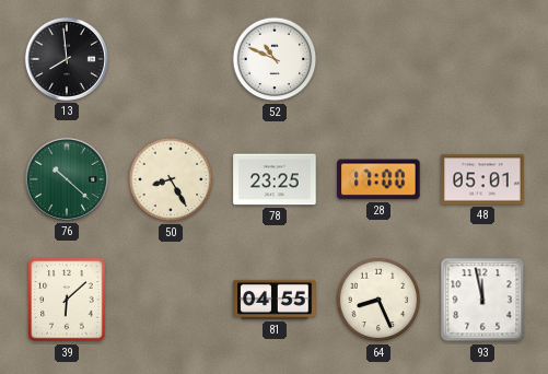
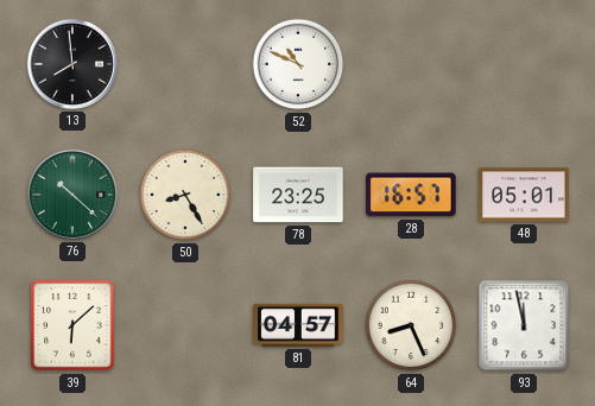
28: 17:00 -> 16:57
81: 04:55 -> 04:57
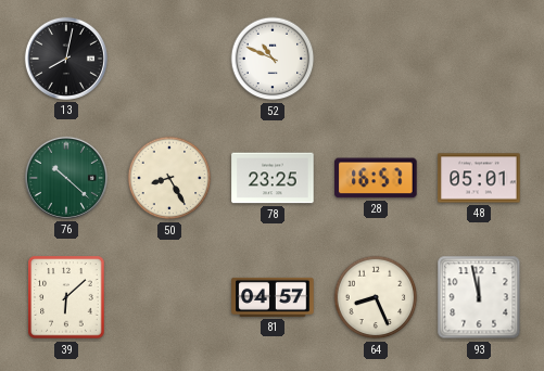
13: 7:59 -> 8:02
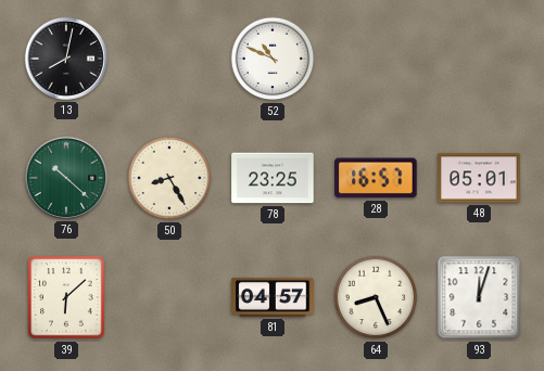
93: 11:58 -> 12:03
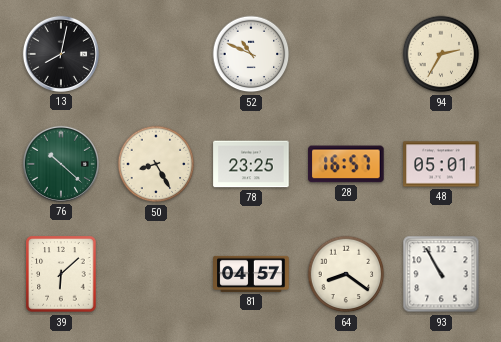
94: none -> 2:35
64: 8:26 -> 8:21
93: 12:03 -> 10:55
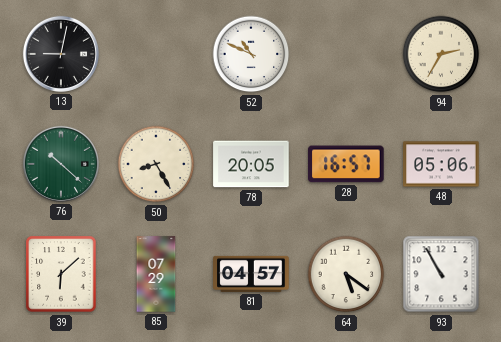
13: 8:02 -> 9:02
78: 23:25 -> 20:05
48: 05:01 -> 05:06
85: none -> 07:29
64: 8:21 -> 5:21
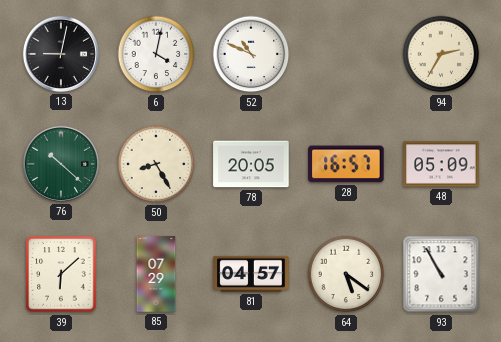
6: none -> 4:02
48: 05:06 -> 05:09
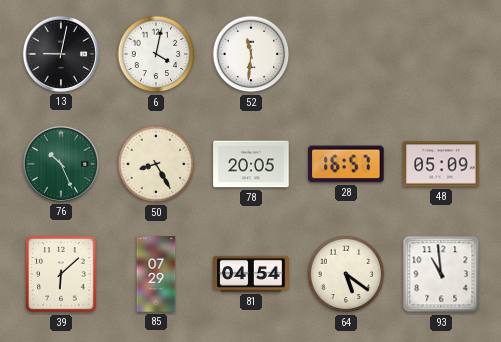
52: 10:49 -> 11:31
94: 2:35 -> none
76: 10:22 -> 10:26
81: 04:57 -> 04:54
93: 10:55 -> 10:59
